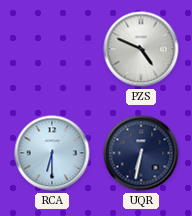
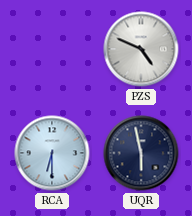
UQR: 6:32 -> 5:58
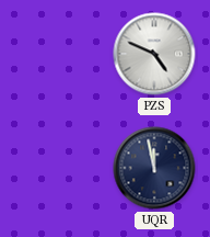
RCA: 6:30 -> none
UQR: 5:58 -> 11:58
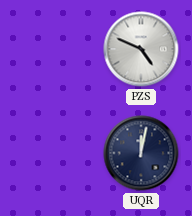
UQR: 11:58 -> 12:02
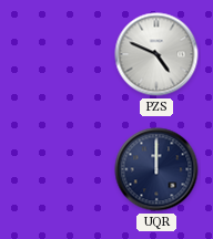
UQR: 12:02 -> 12:00
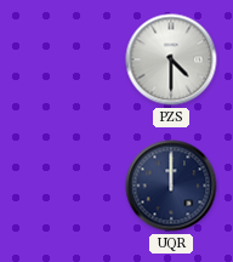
PZS: 4:49 -> 4:30
